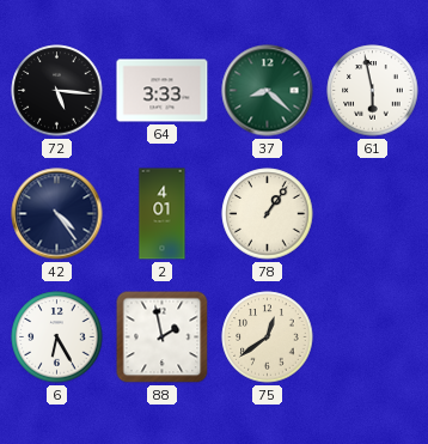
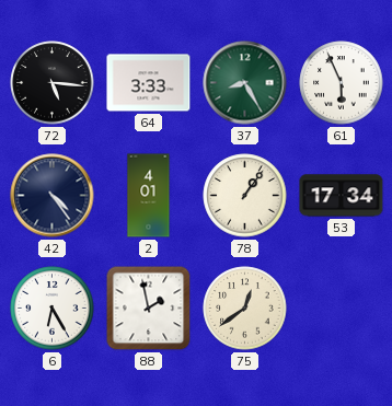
37: 8:22 -> 8:25
61: 5:58 -> 5:56
53: none -> 17:34
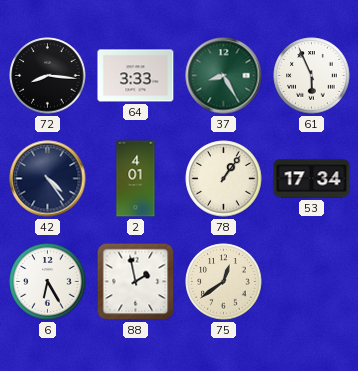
72: 5:16 -> 8:16
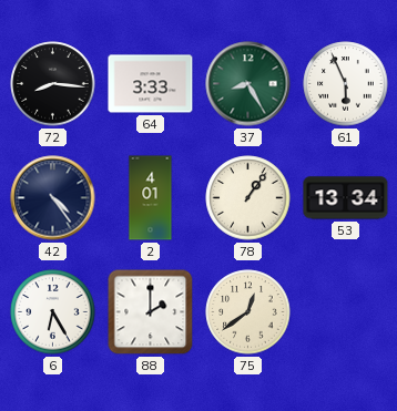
53: 17:34 -> 13:34
88: 1:58 -> 2:00
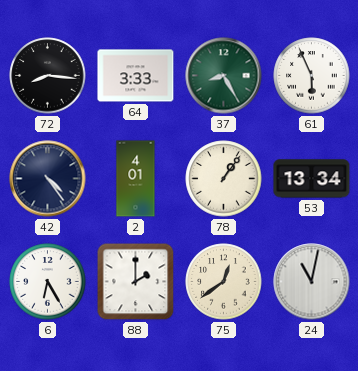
24: none -> 11:02
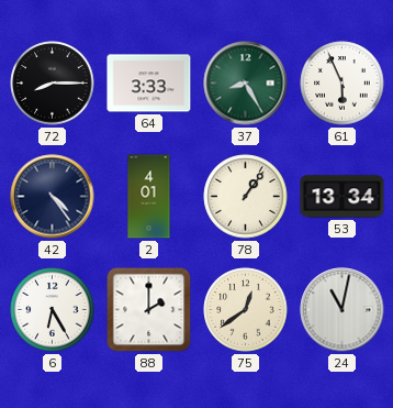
72: 8:16 -> 8:15
